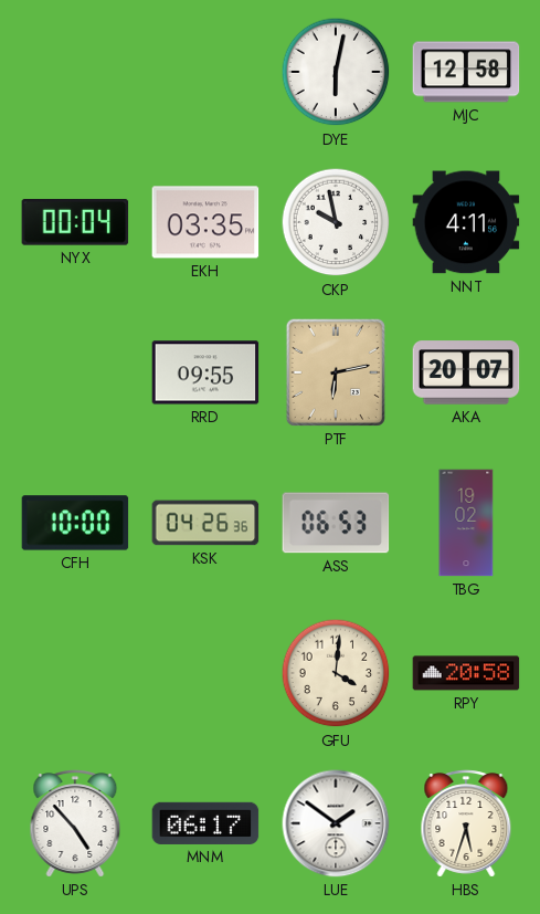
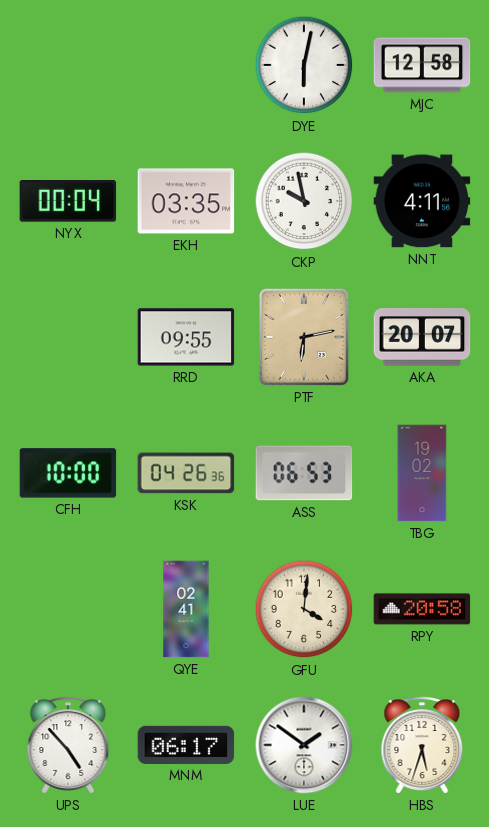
QYE: none -> 02:41
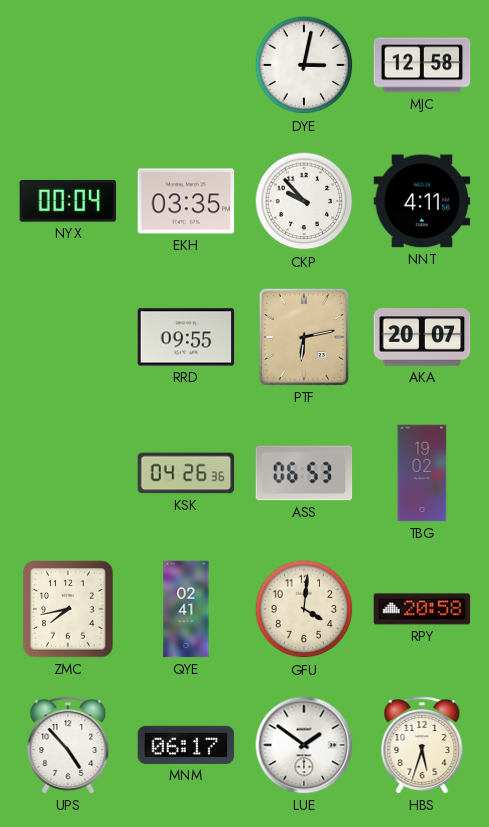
DYE: 6:02 -> 3:02
CKP: 9:58 -> 9:53
CFH: 10:00 -> none
ZMC: none -> 7:43
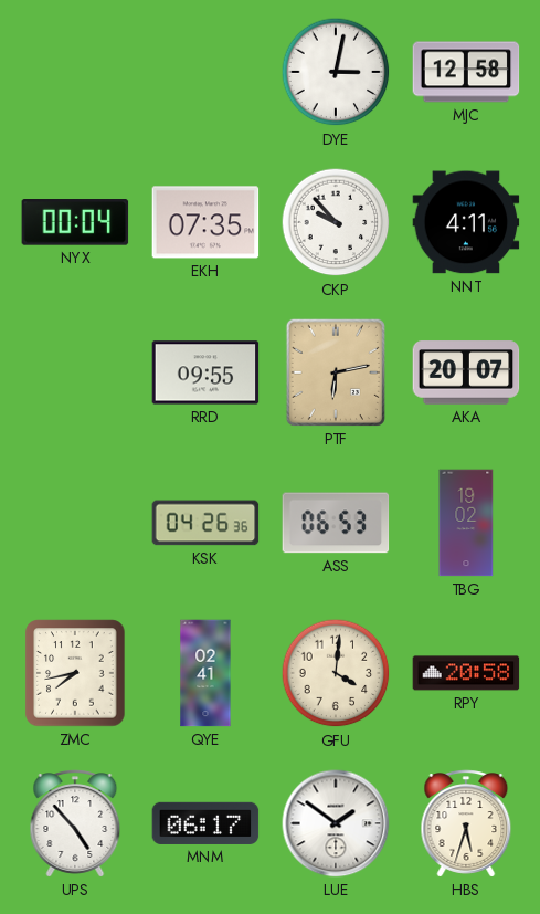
EKH: 03:35 -> 07:35
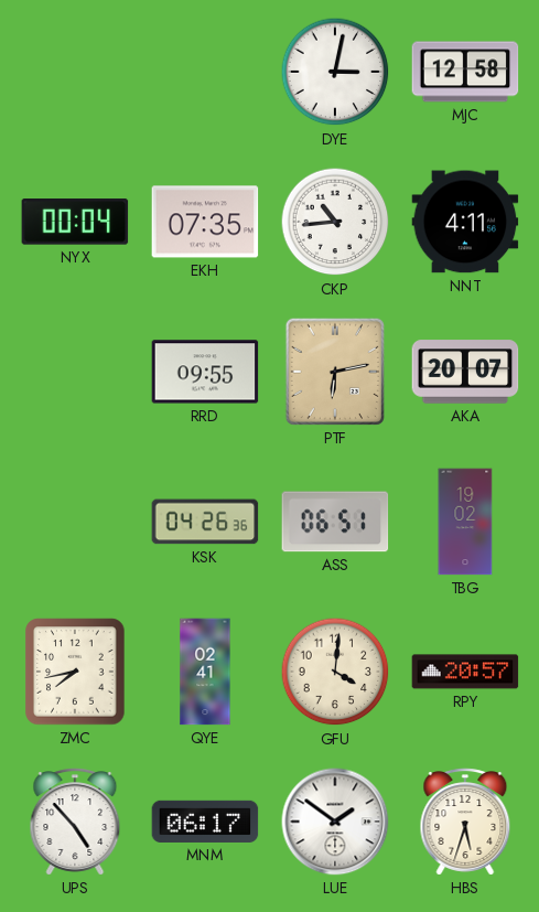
CKP: 9:53 -> 10:44
ASS: 06:53 -> 06:51
RPY: 20:58 -> 20:57
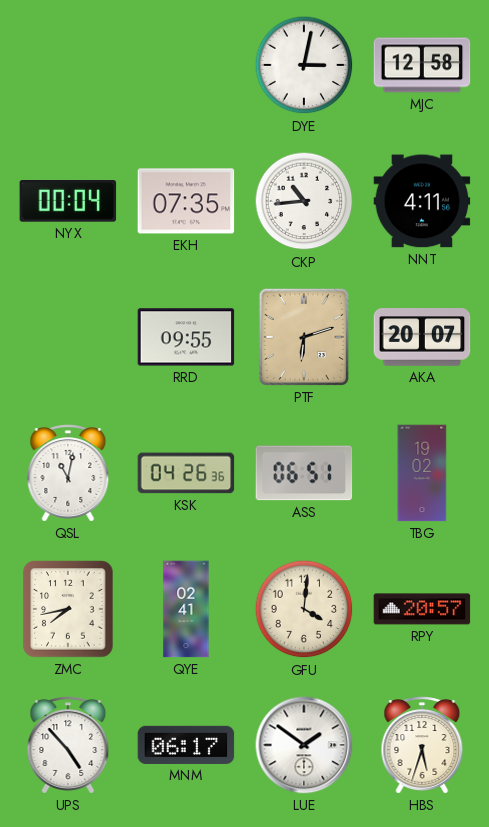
PTF: 6:13 -> 6:12
QSL: none -> 11:02
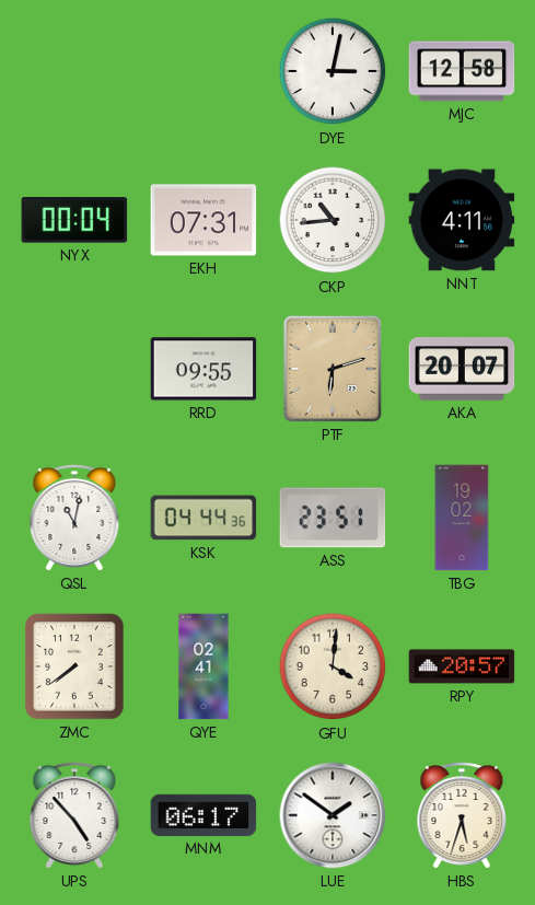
EKH: 07:35 -> 07:31
KSK: 04:26 -> 04:44
ASS: 06:51 -> 23:51
ZMC: 7:43 -> 7:39
